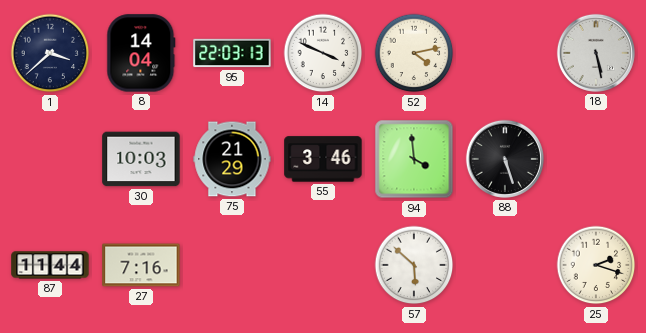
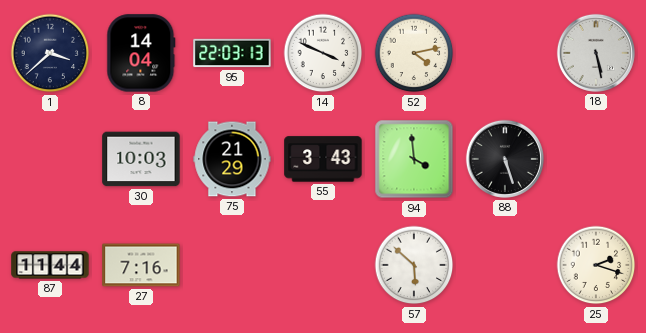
55: 3:46 -> 3:43
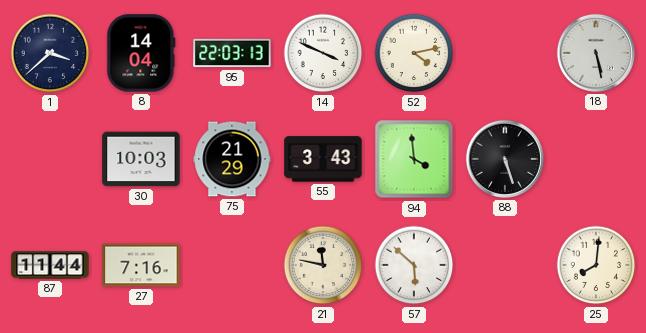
21: none -> 11:47
25: 2:18 -> 8:01
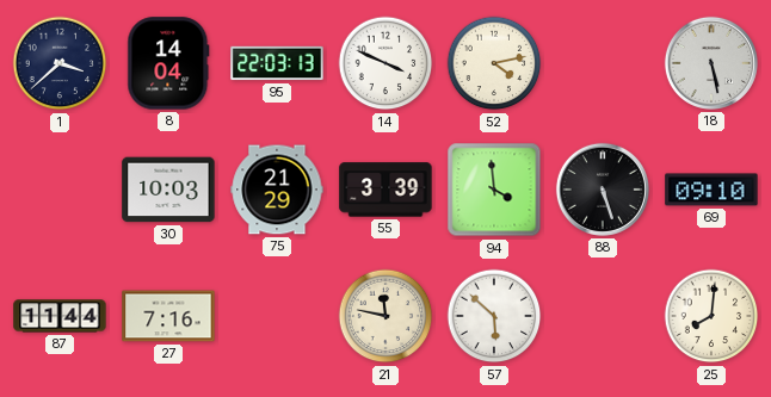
55: 3:43 -> 3:39
69: none -> 09:10
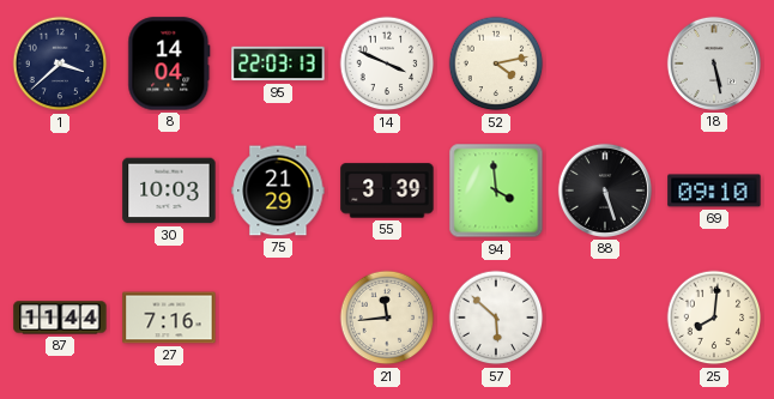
21: 11:47 -> 11:44
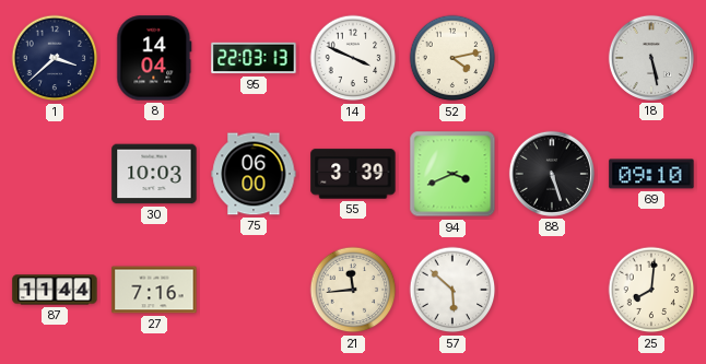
75: 21:29 -> 06:00
94: 3:59 -> 3:41
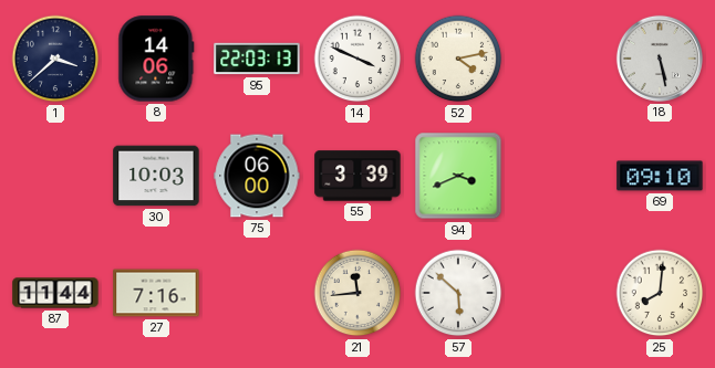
8: 14:04 -> 14:06
88: 5:27 -> none
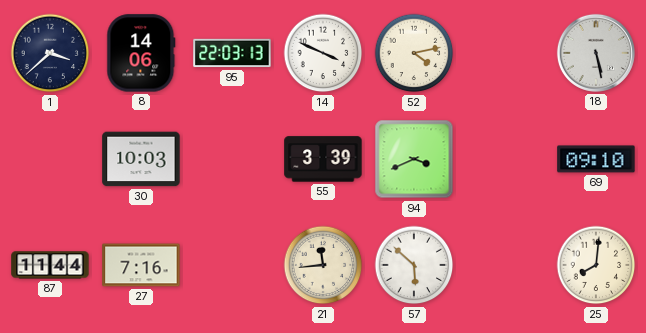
75: 06:00 -> none
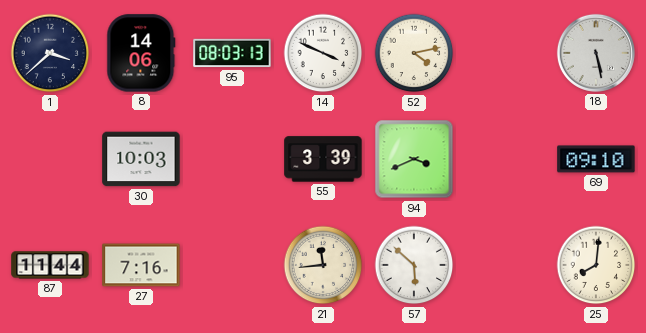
95: 22:03 -> 08:03
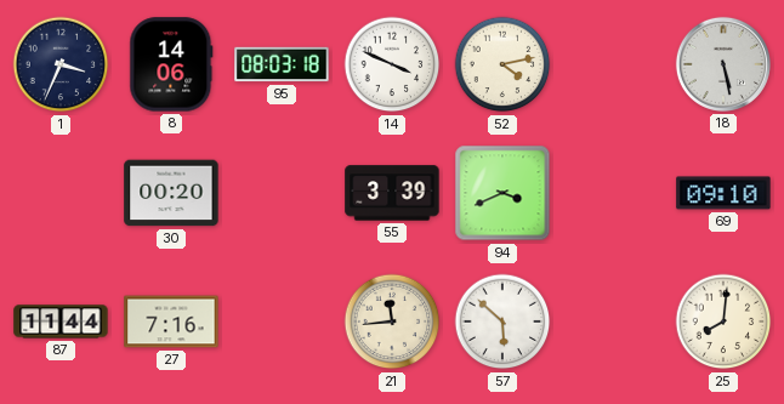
1: 3:38 -> 3:34
95: 08:03:13 -> 08:03:18
30: 10:03 -> 00:20
